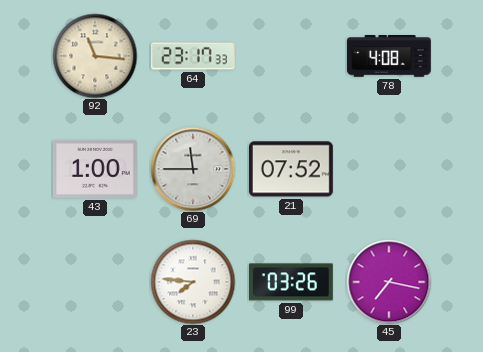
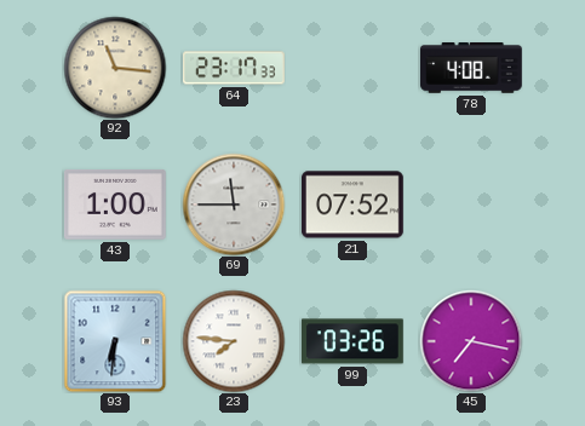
93: none -> 6:31
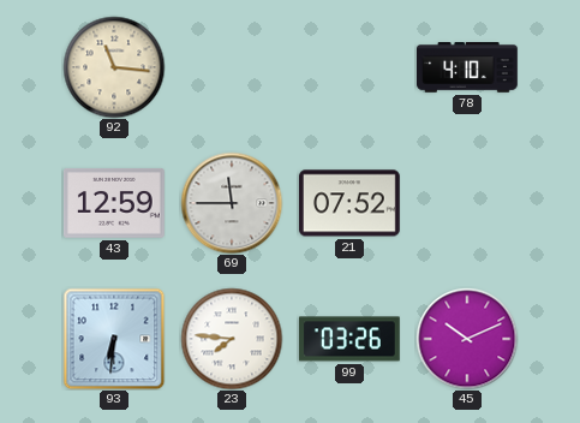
64: 23:17 -> none
78: 4:08 -> 4:10
43: 1:00 -> 12:59
45: 7:17 -> 10:11
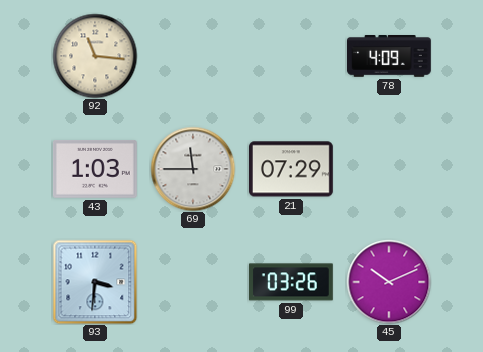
78: 4:10 -> 4:09
43: 12:59 -> 1:03
21: 07:52 -> 07:29
93: 6:31 -> 3:31
23: 7:46 -> none
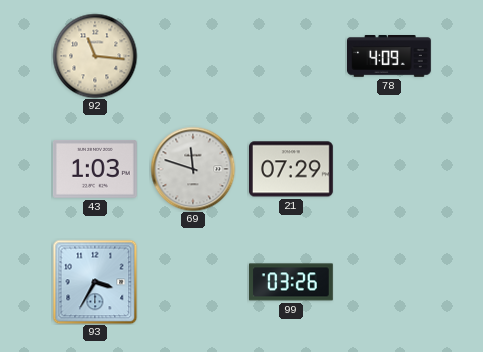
69: 11:45 -> 11:48
93: 3:31 -> 3:35
45: 10:11 -> none
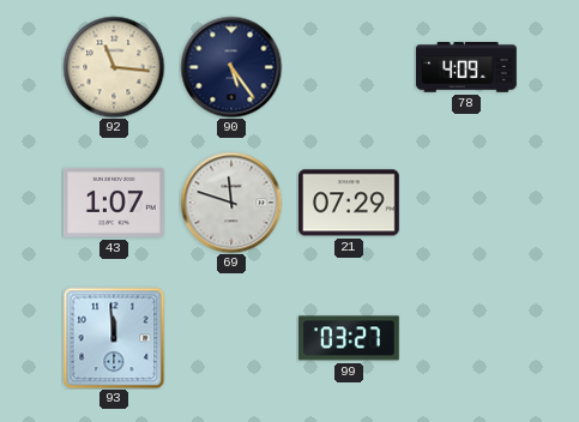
90: none -> 5:24
43: 1:03 -> 1:07
93: 3:35 -> 11:59
99: 03:26 -> 03:27
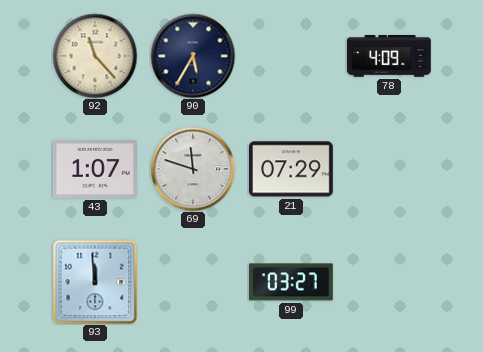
92: 11:16 -> 11:23
90: 5:24 -> 5:35
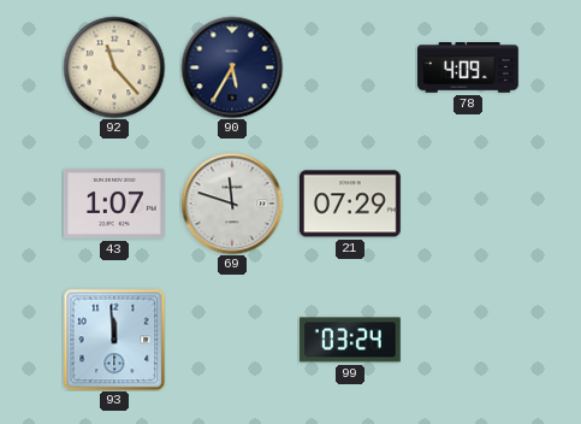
99: 03:27 -> 03:24
